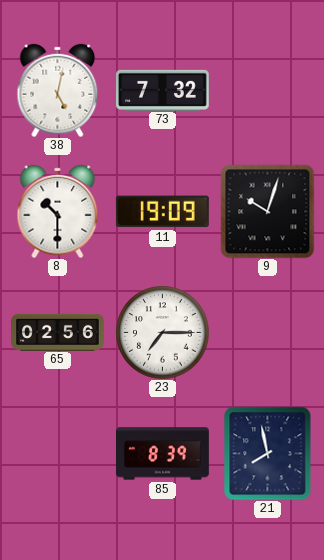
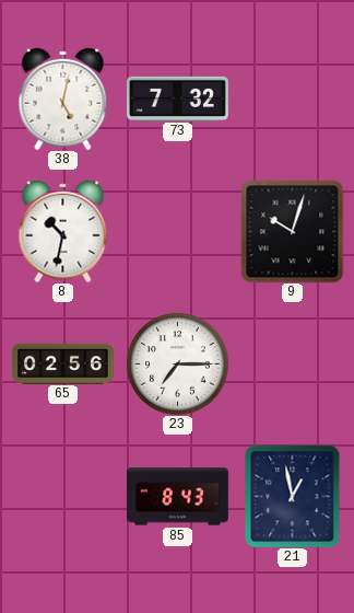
8: 10:30 -> 10:32
11: 19:09 -> none
85: 8:39 -> 8:43
21: 7:58 -> 12:58
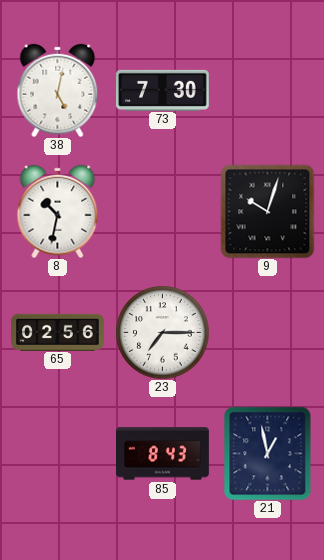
73: 7:32 -> 7:30
